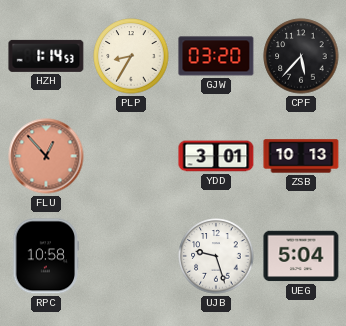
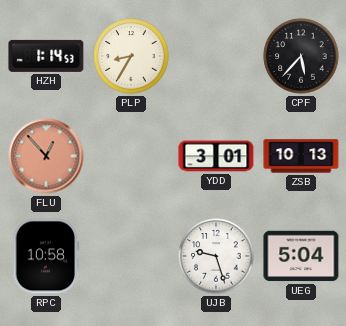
GJW: 03:20 -> none
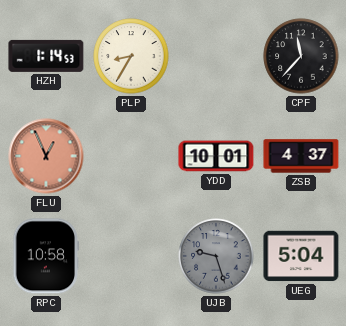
CPF: 5:37 -> 11:37
FLU: 12:53 -> 12:56
YDD: 3:01 -> 10:01
ZSB: 10:13 -> 4:37
UJB dial: white -> grey
